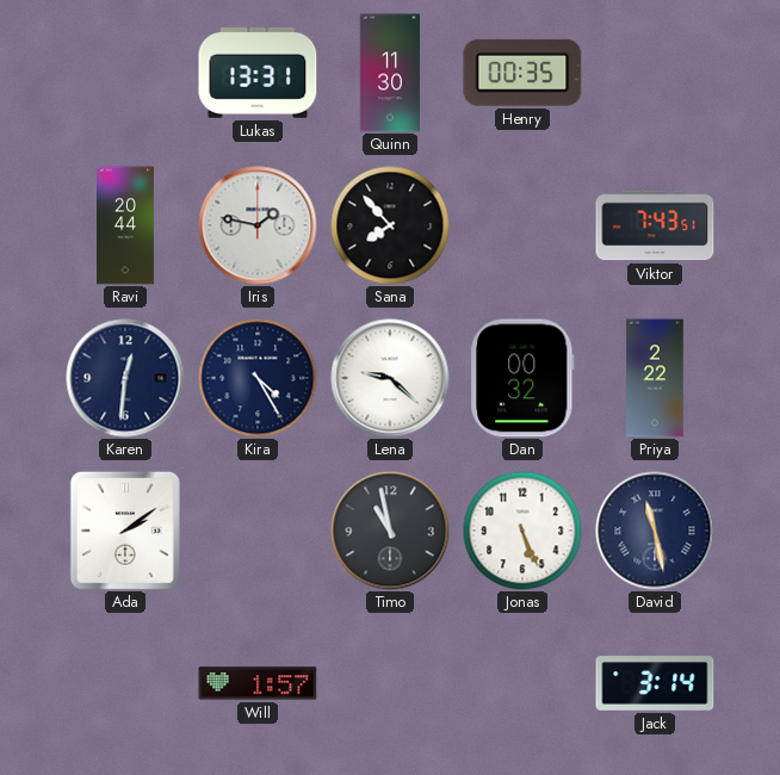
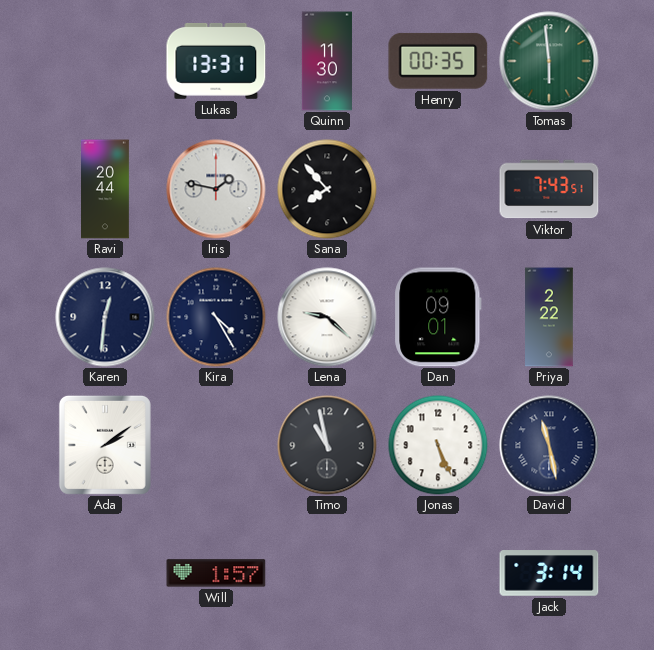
Tomas: none -> 5:59
Dan: 00:32 -> 09:01
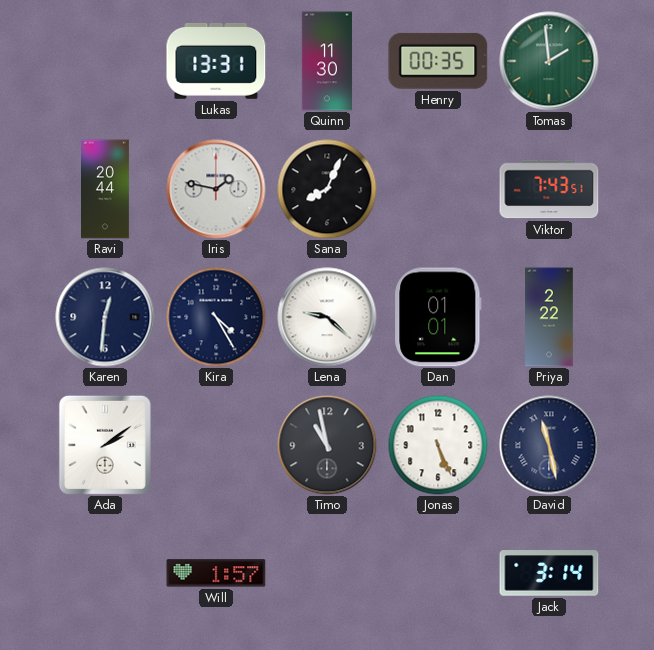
Tomas: 5:59 -> 1:59
Sana: 7:53 -> 8:04
Dan: 09:01 -> 01:01
